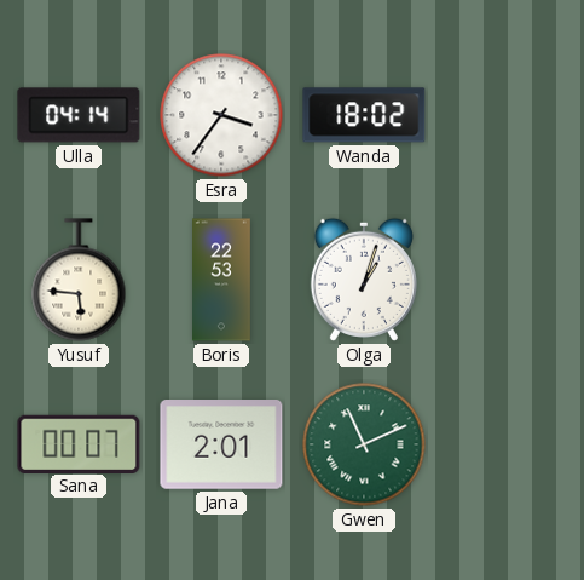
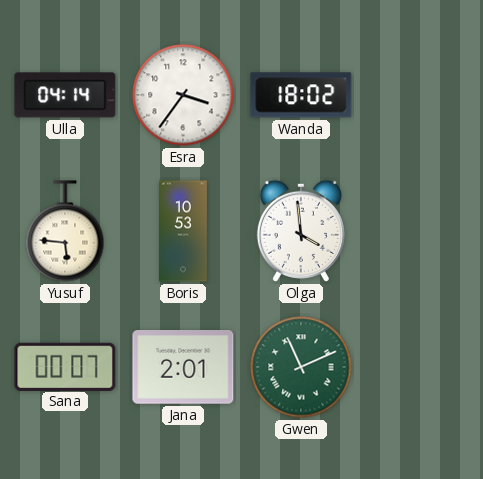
Boris: 22:53 -> 10:53
Olga: 1:03 -> 3:59
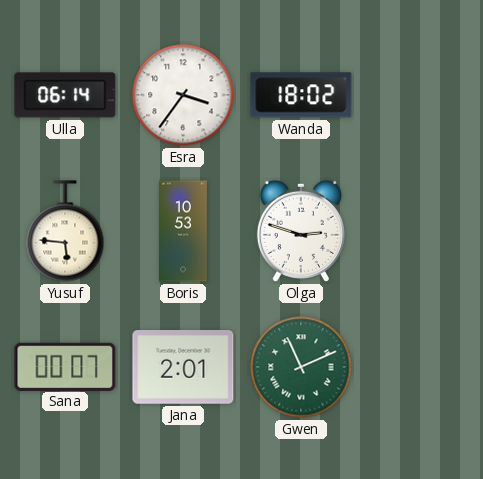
Ulla: 04:14 -> 06:14
Olga: 3:59 -> 2:48
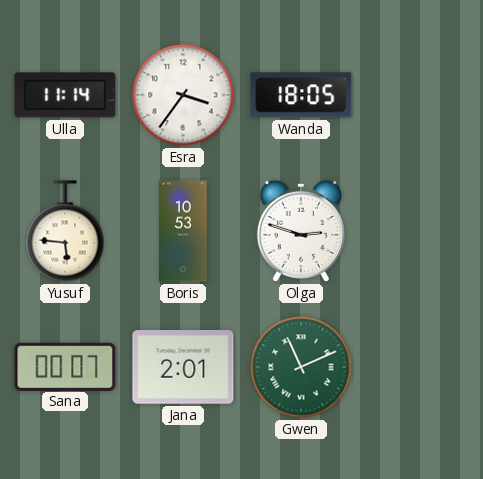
Ulla: 06:14 -> 11:14
Wanda: 18:02 -> 18:05
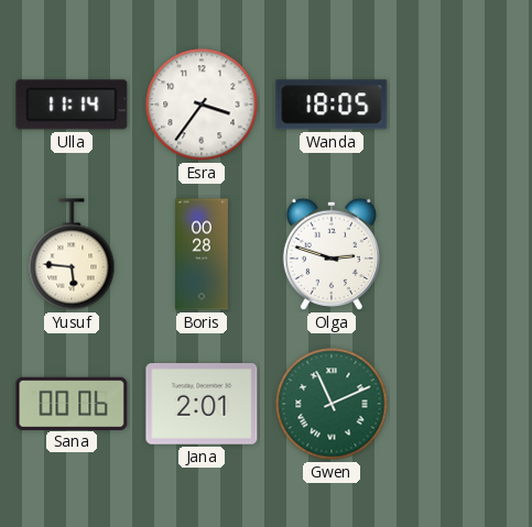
Boris: 10:53 -> 00:28
Sana: 00:07 -> 00:06
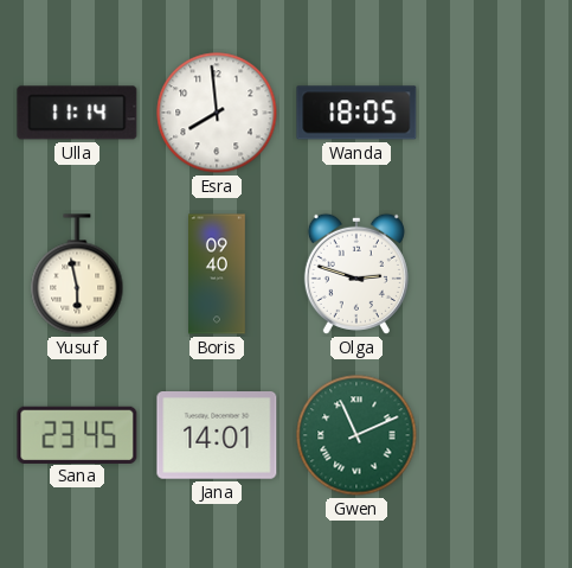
Esra: 3:36 -> 7:59
Yusuf: 5:46 -> 5:58
Boris: 00:28 -> 09:40
Sana: 00:06 -> 23:45
Jana: 2:01 -> 14:01
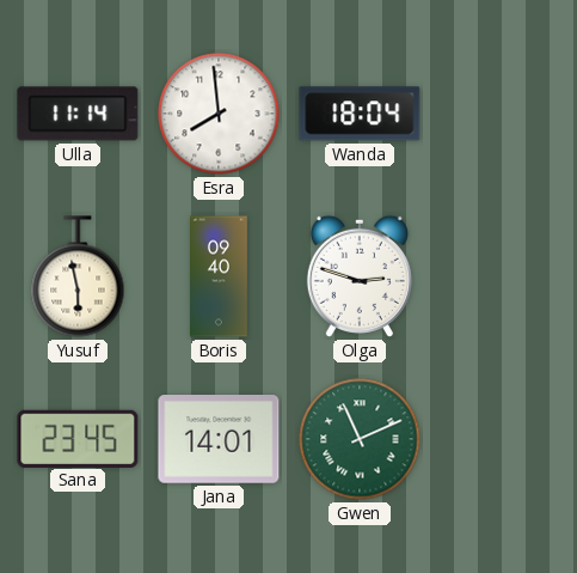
Wanda: 18:05 -> 18:04
